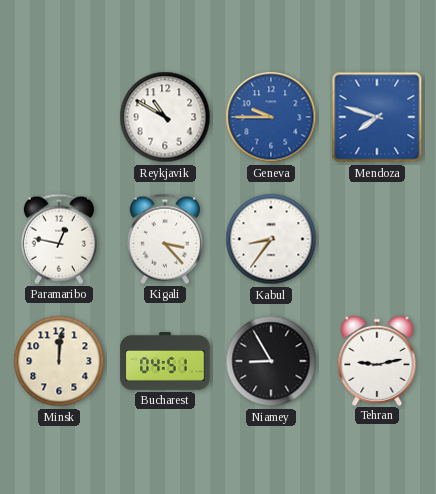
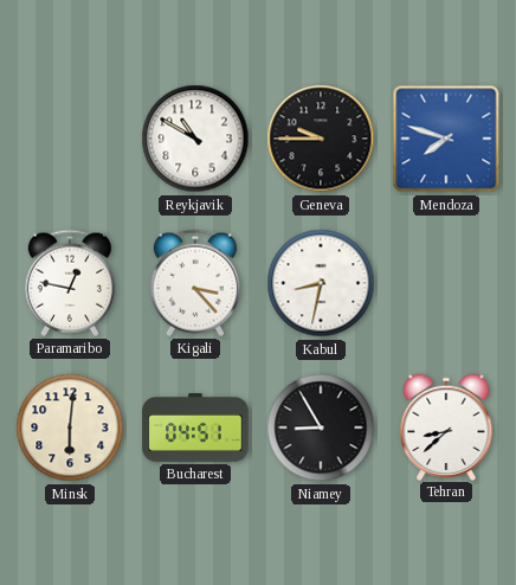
Geneva dial: blue -> black
Kabul: 8:36 -> 8:32
Minsk: 12:01 -> 6:01
Tehran: 9:13 -> 8:38
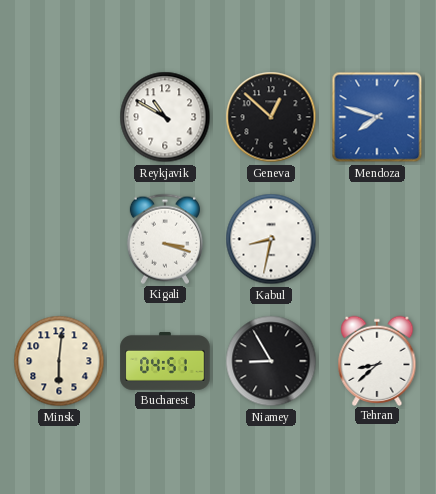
Geneva: 9:45 -> 12:52
Paramaribo: 12:47 -> none
Kigali: 3:23 -> 3:18
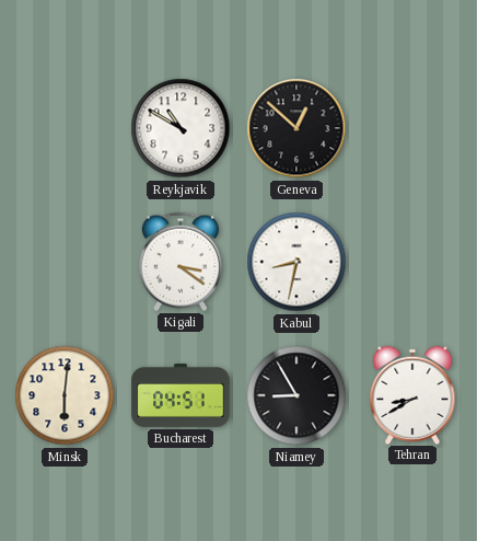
Mendoza: 7:48 -> none
Kigali: 3:18 -> 3:21
Tehran: 8:38 -> 8:40
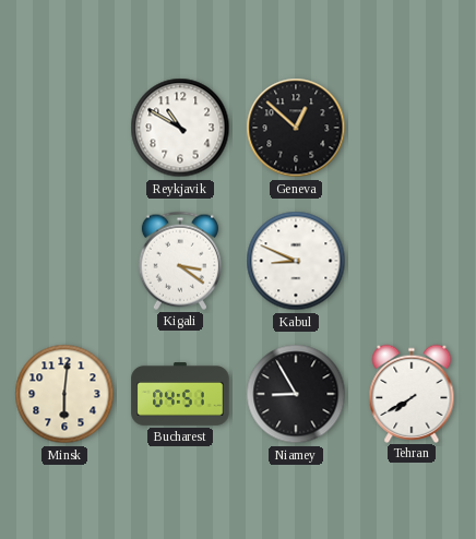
Kabul: 8:32 -> 8:49
Tehran: 8:40 -> 7:40
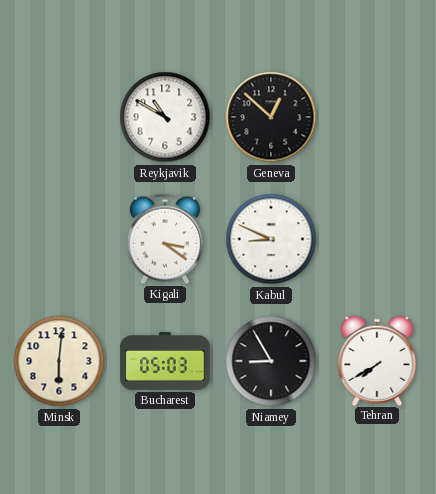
Bucharest: 04:51 -> 05:03
